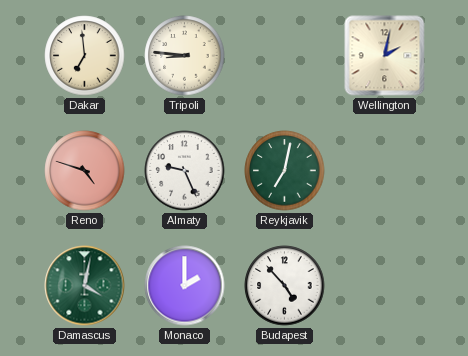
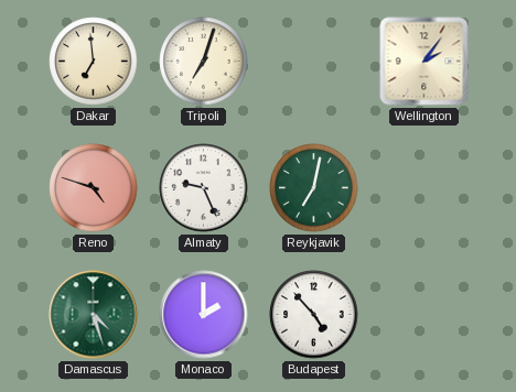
Tripoli: 8:46 -> 7:03
Wellington: 2:02 -> 2:06
Damascus: 4:02 -> 4:27
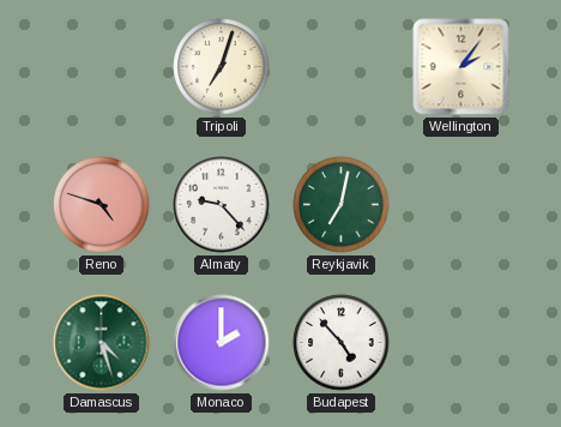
Dakar: 6:59 -> none
Almaty: 9:26 -> 9:23
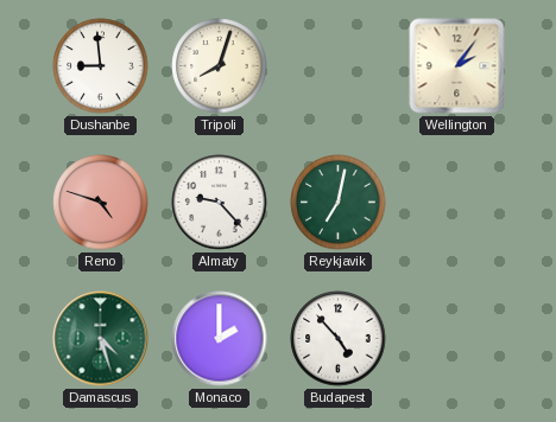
Dushanbe: none -> 8:59
Tripoli: 7:03 -> 8:03
